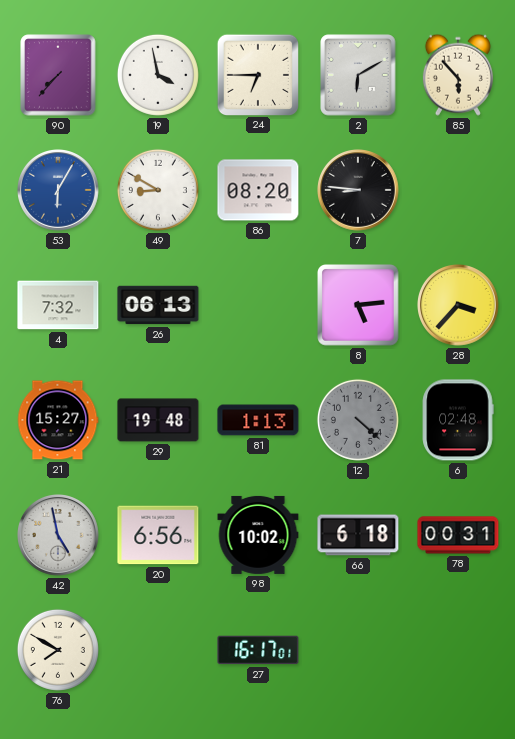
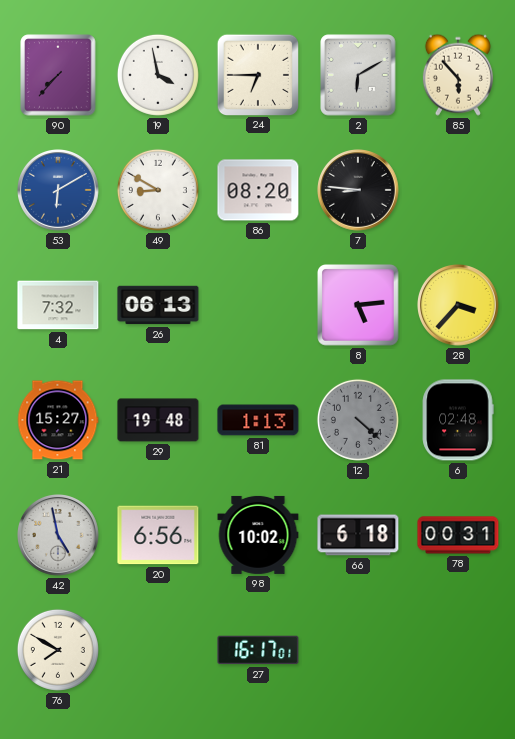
53: 6:05 -> 6:10
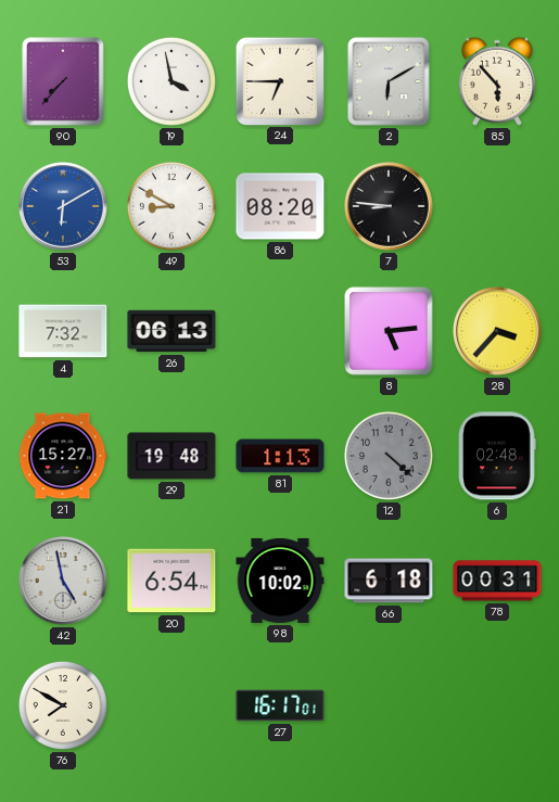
20: 6:56 -> 6:54
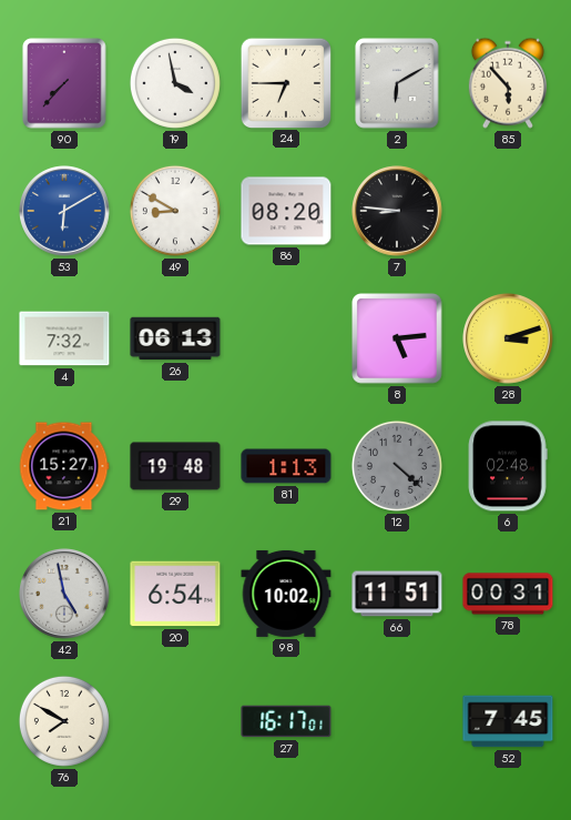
28: 3:37 -> 3:12
66: 6:18 -> 11:51
52: none -> 7:45
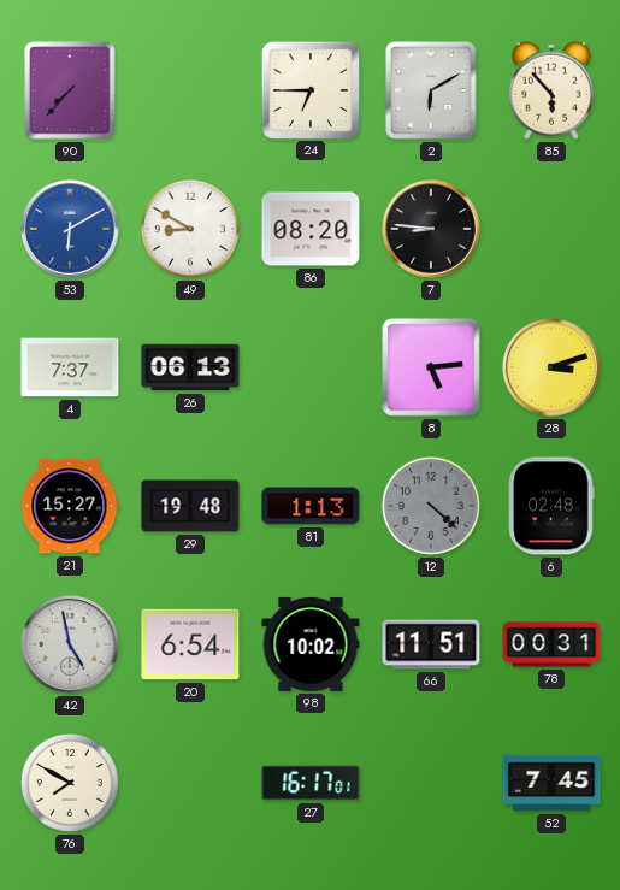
19: 3:58 -> none
4: 7:32 -> 7:37
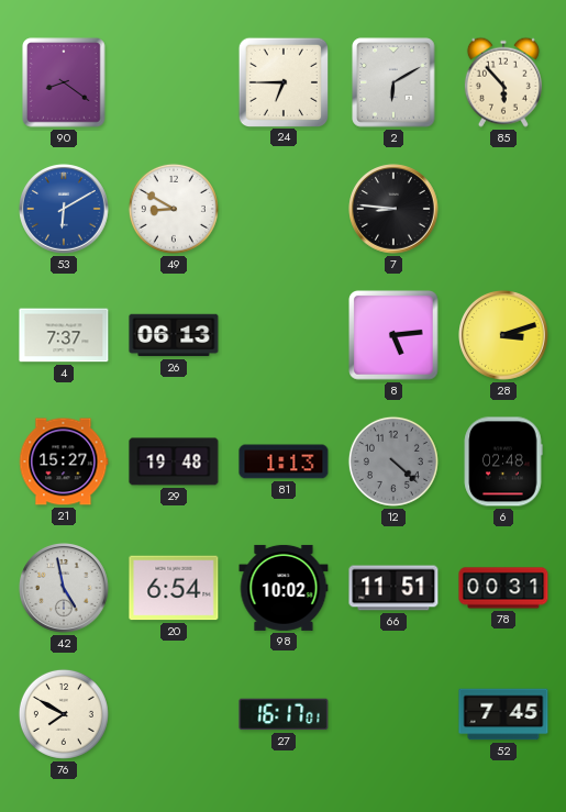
90: 7:37 -> 8:21
86: 08:20 -> none
